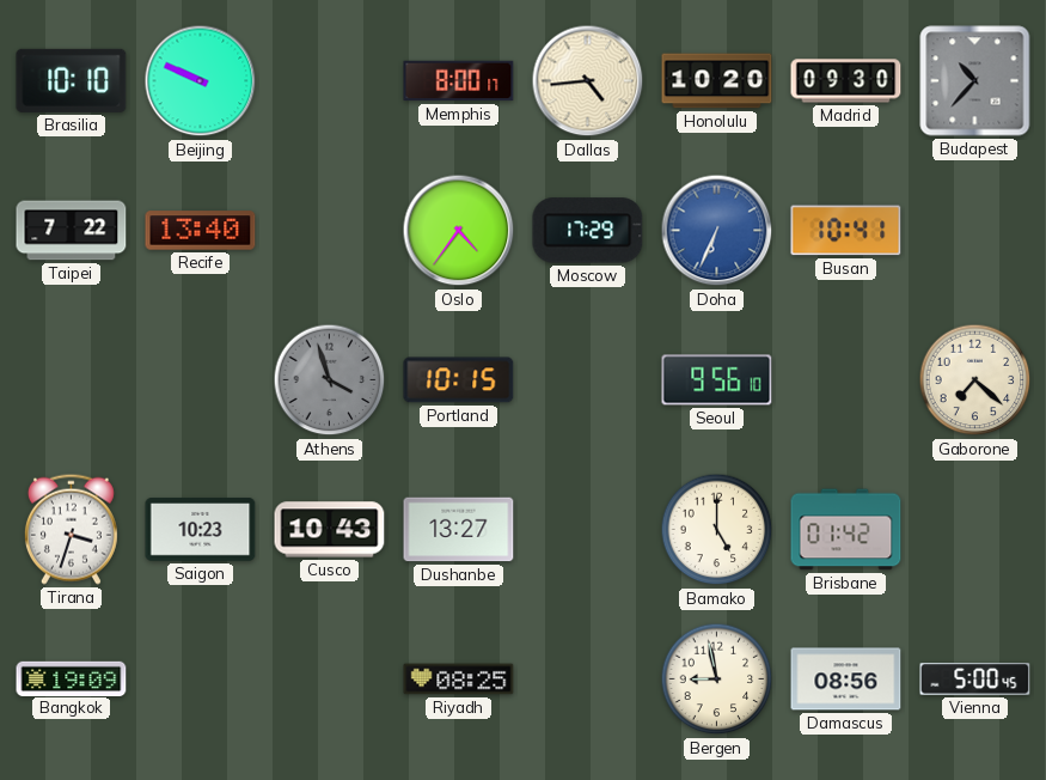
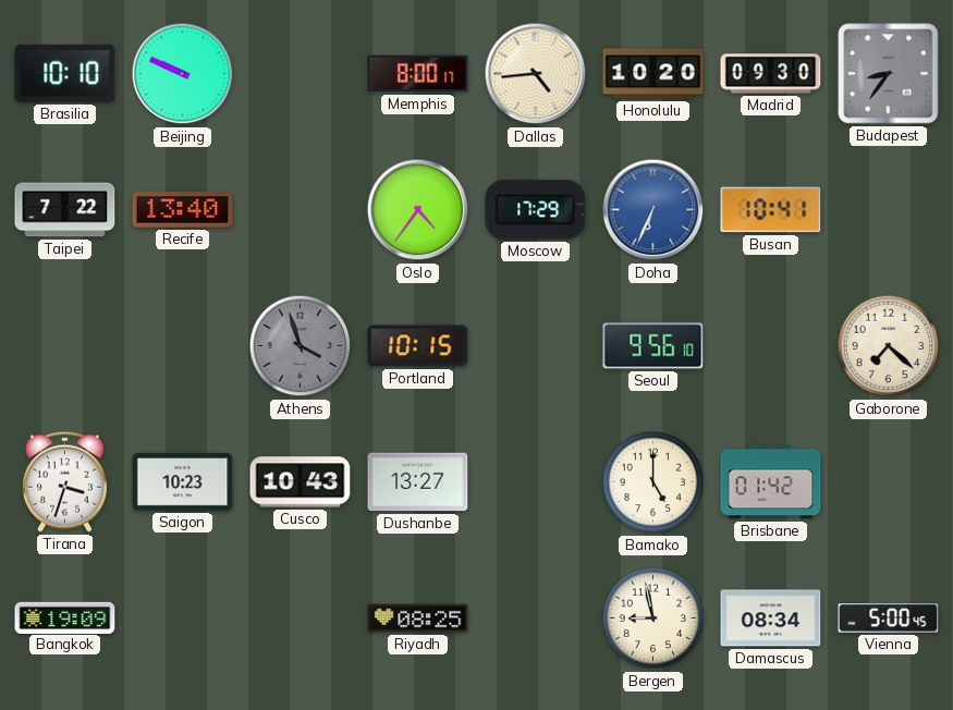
Budapest: 10:37 -> 8:36
Damascus: 08:56 -> 08:34
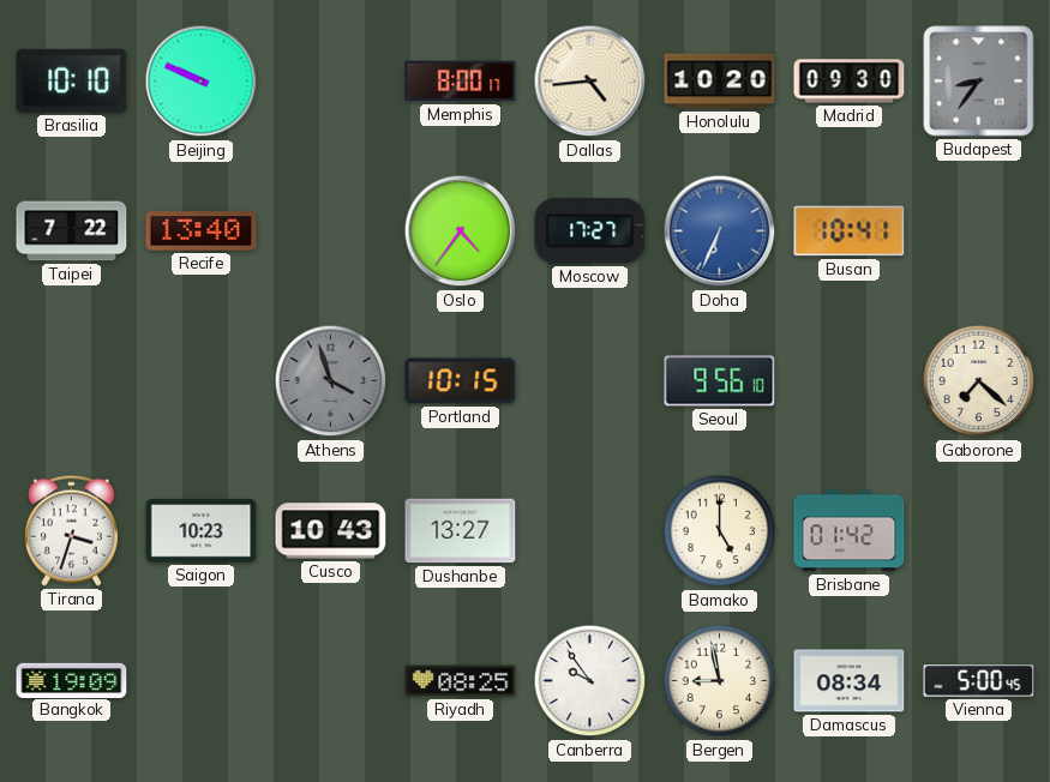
Moscow: 17:29 -> 17:27
Canberra: none -> 9:54
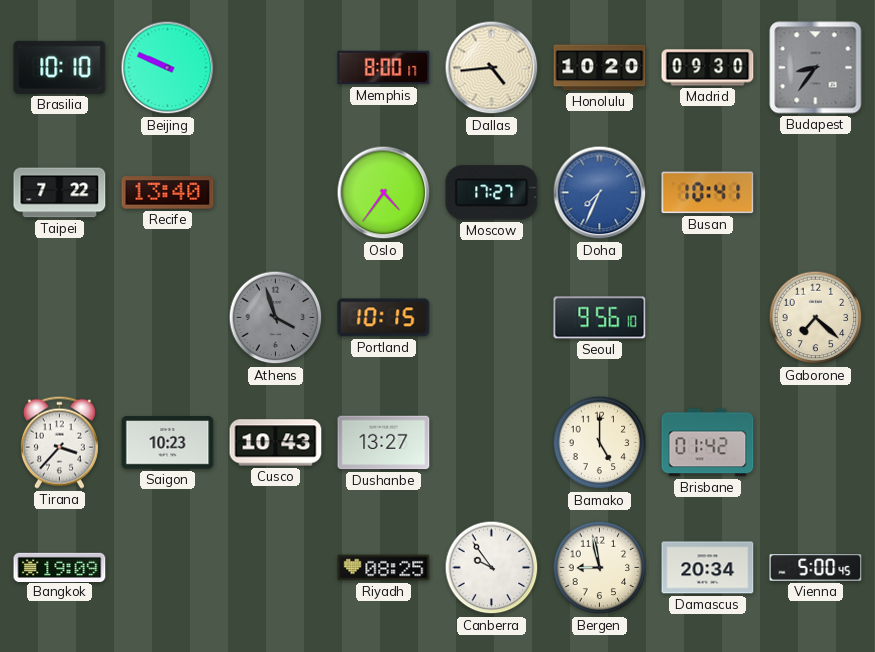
Doha: 6:34 -> 7:34
Tirana: 3:33 -> 3:37
Damascus: 08:34 -> 20:34
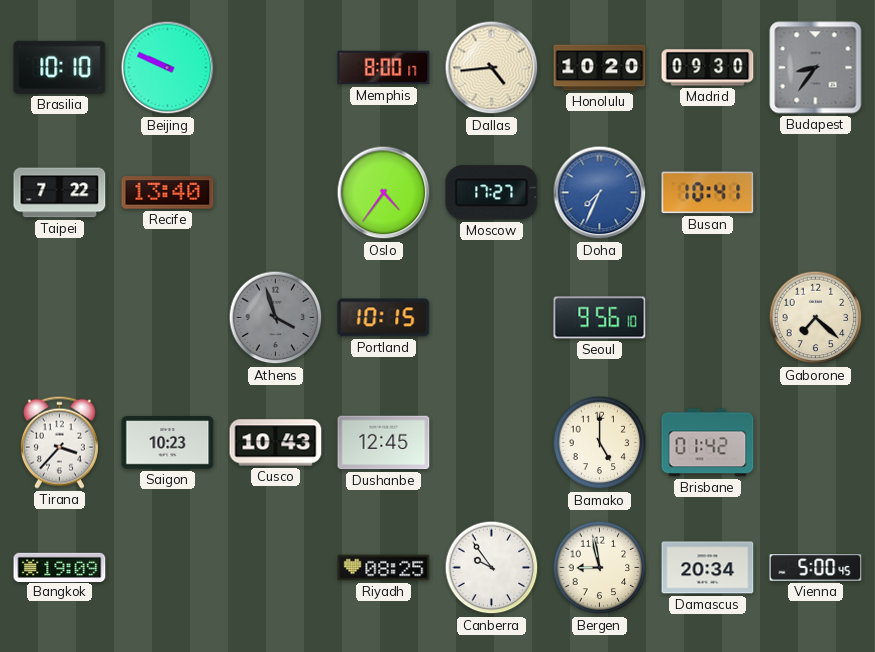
Dushanbe: 13:27 -> 12:45
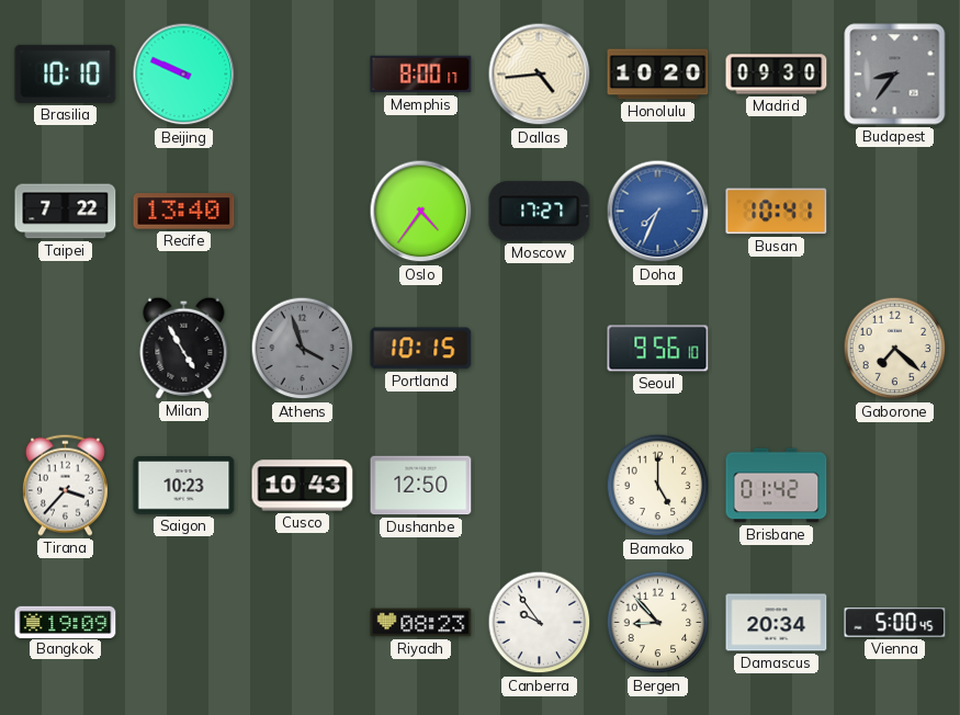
Milan: none -> 4:55
Dushanbe: 12:45 -> 12:50
Riyadh: 08:25 -> 08:23
Bergen: 8:58 -> 8:53
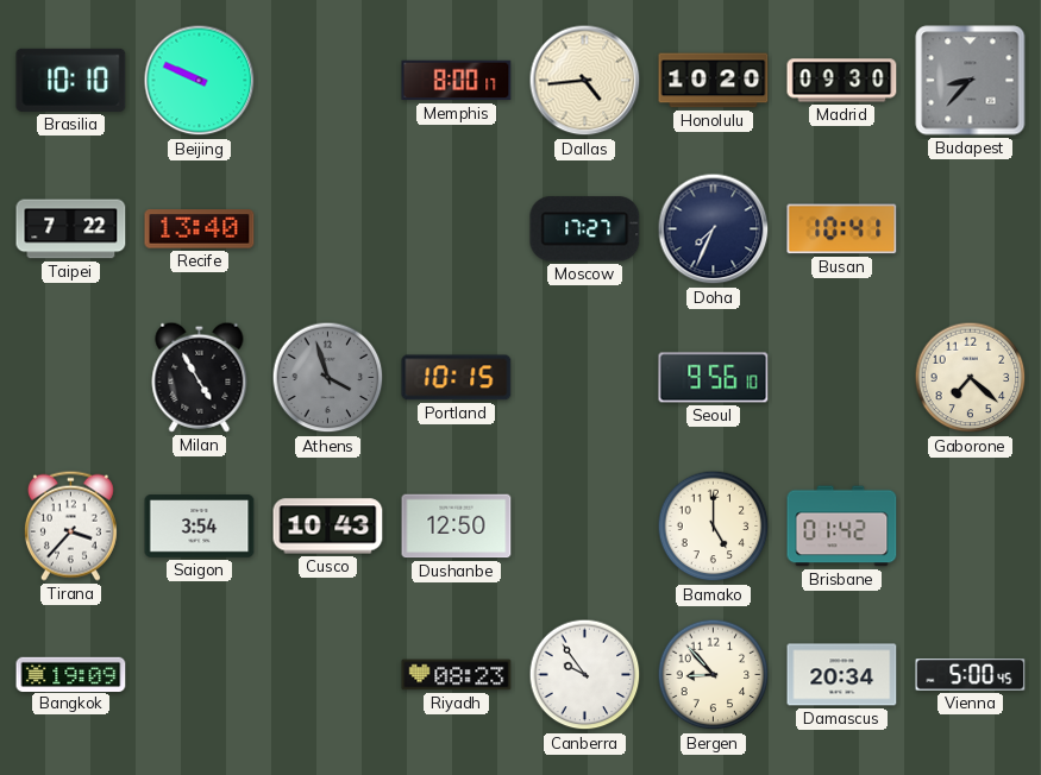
Budapest: 8:36 -> 8:37
Oslo: 4:36 -> none
Doha dial: blue -> navy
Saigon: 10:23 -> 3:54
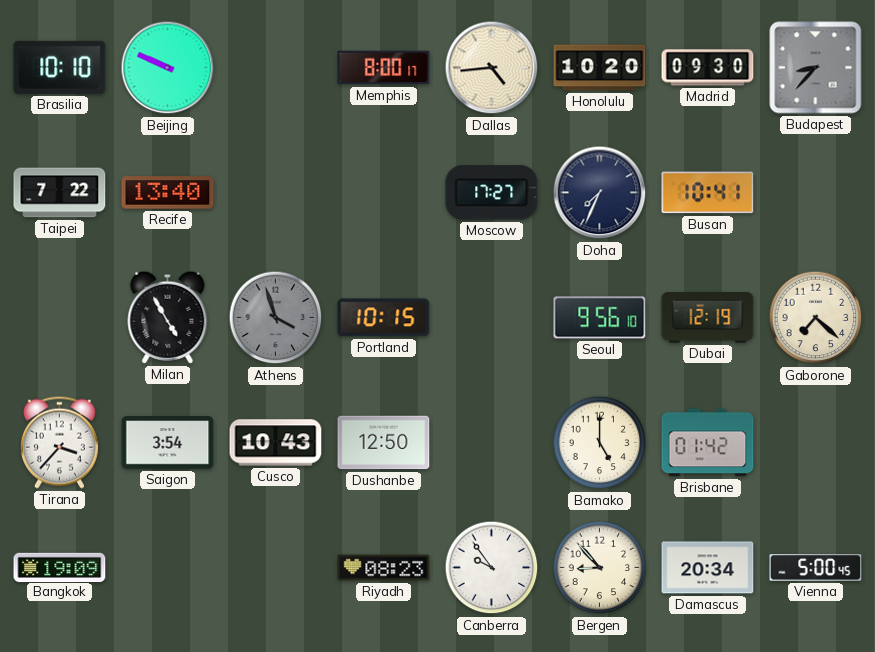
Dubai: none -> 12:19
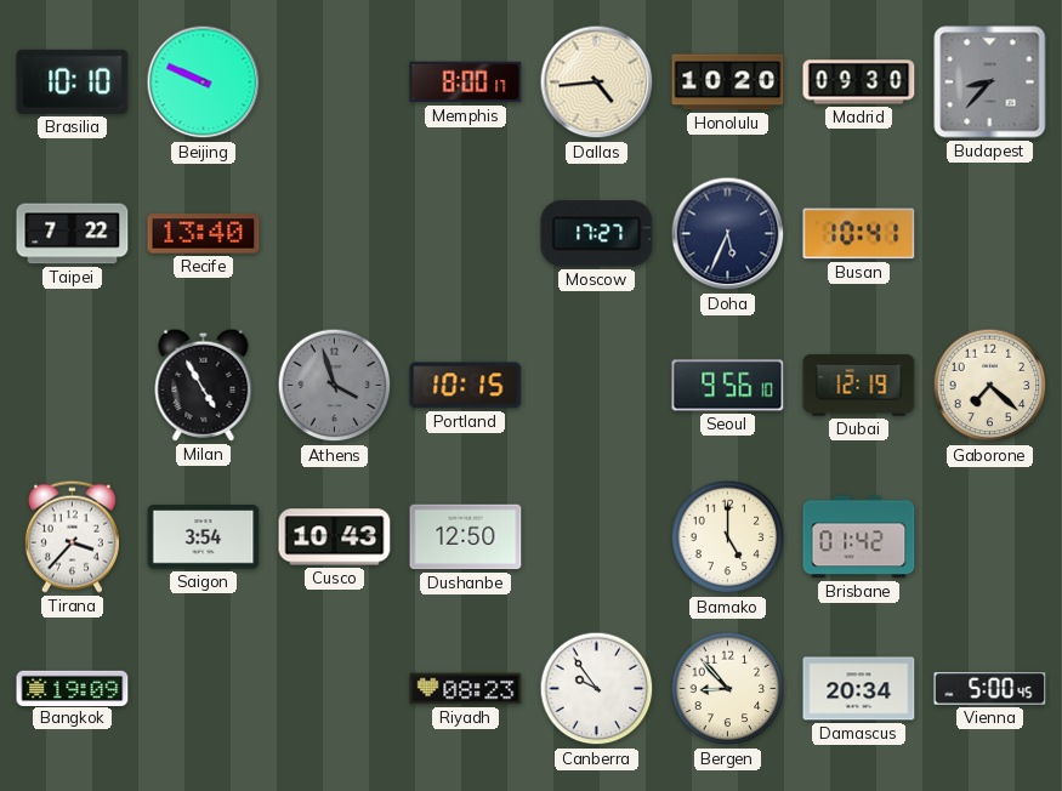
Doha: 7:34 -> 5:34
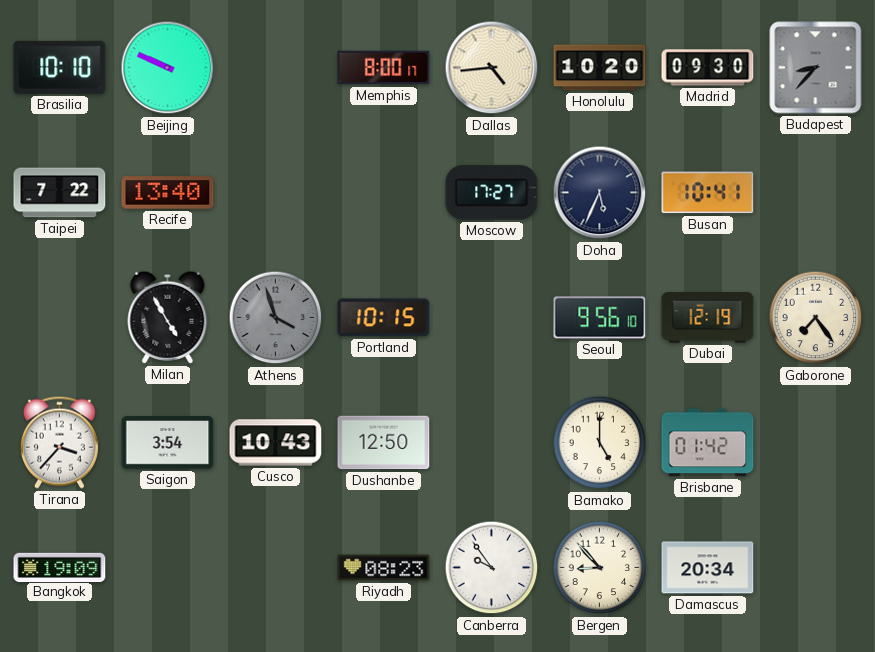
Gaborone: 7:22 -> 7:24
Vienna: 5:00 -> none
